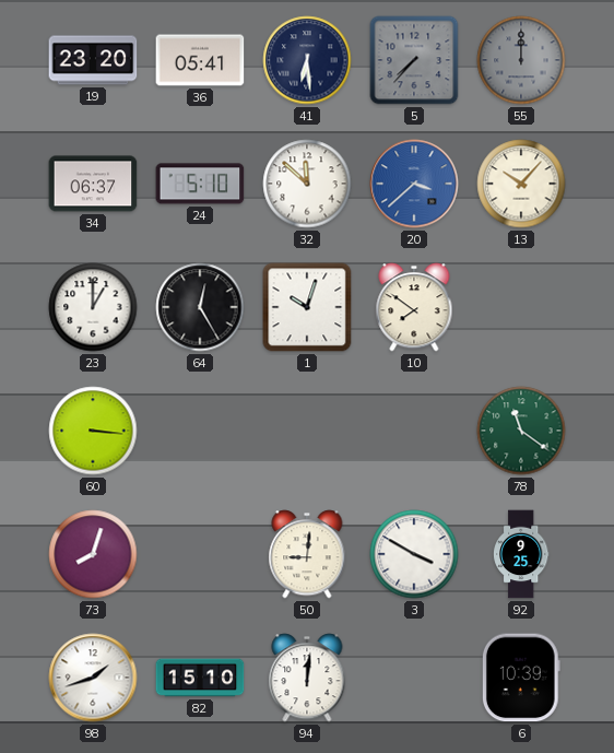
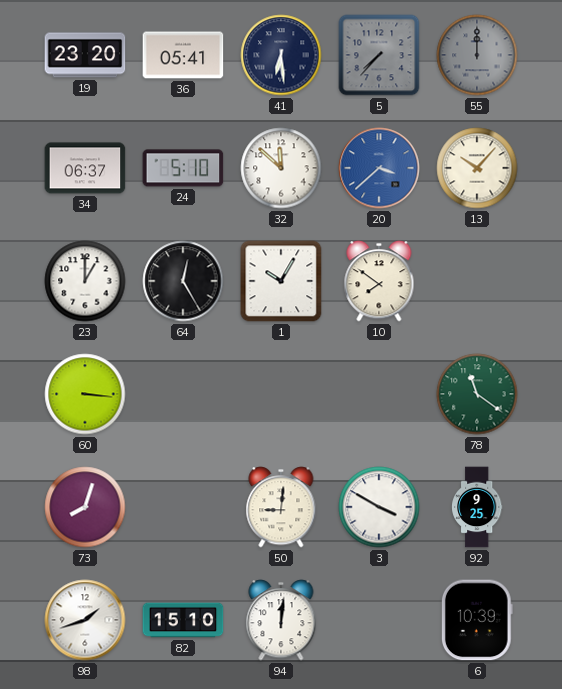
1: 10:03 -> 10:05
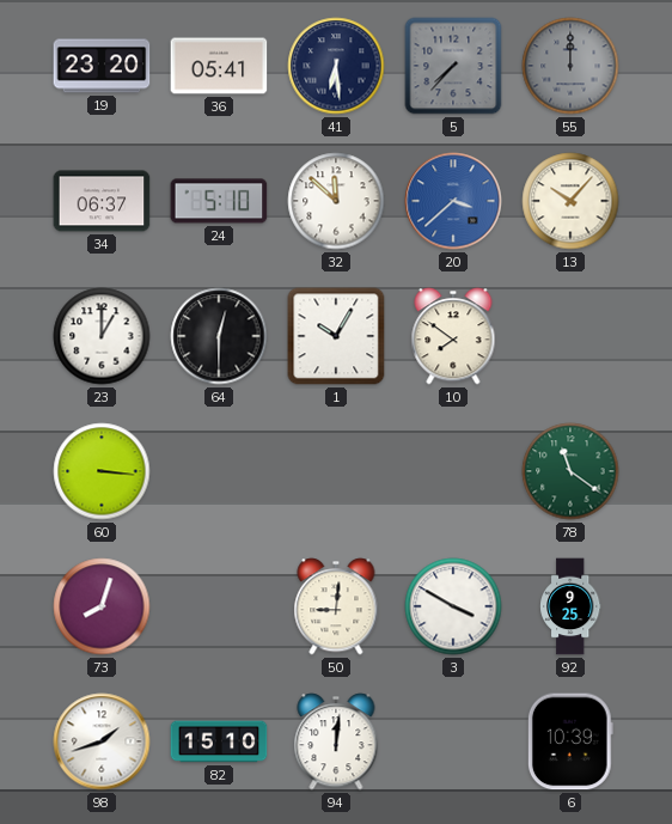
64: 12:25 -> 12:30
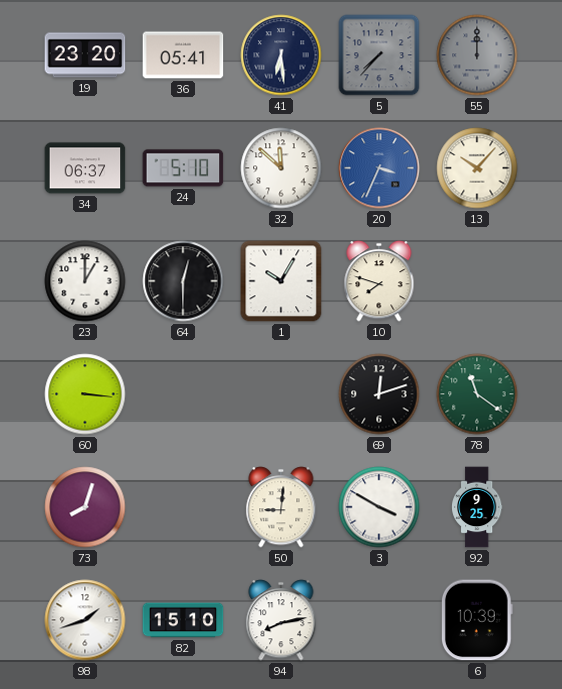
20: 3:38 -> 3:34
10: 7:51 -> 7:48
69: none -> 12:12
94: 12:01 -> 8:13
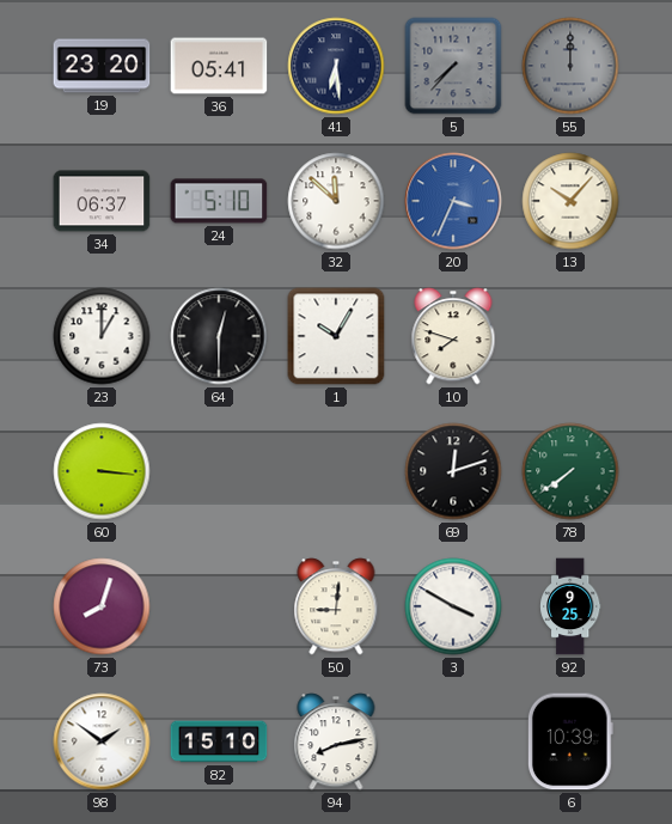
78: 11:21 -> 7:39
98: 1:42 -> 1:51
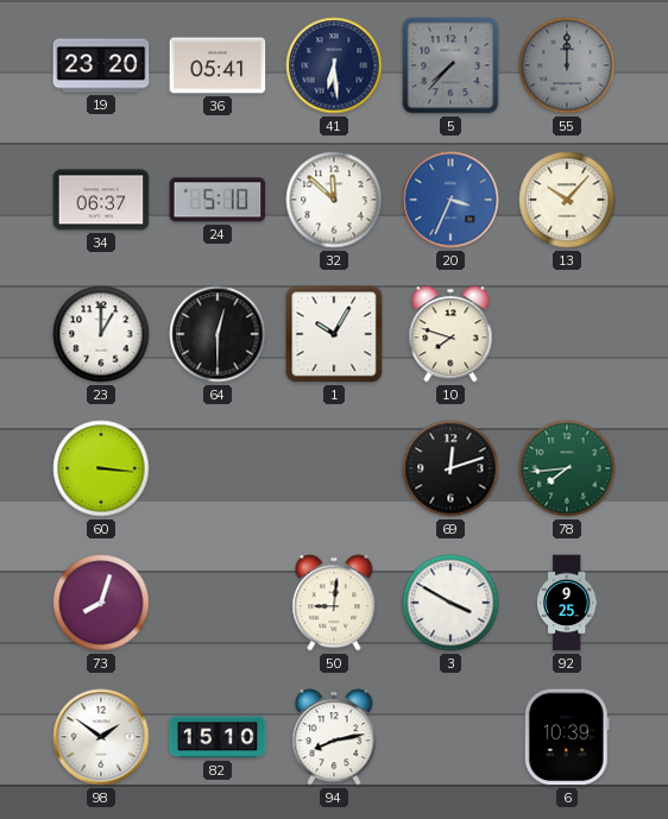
78: 7:39 -> 7:44
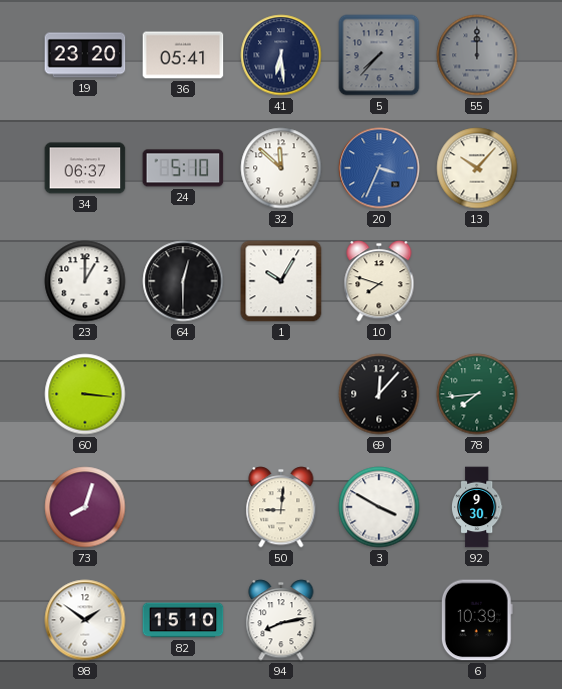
69: 12:12 -> 12:07
92: 9:25 -> 9:30
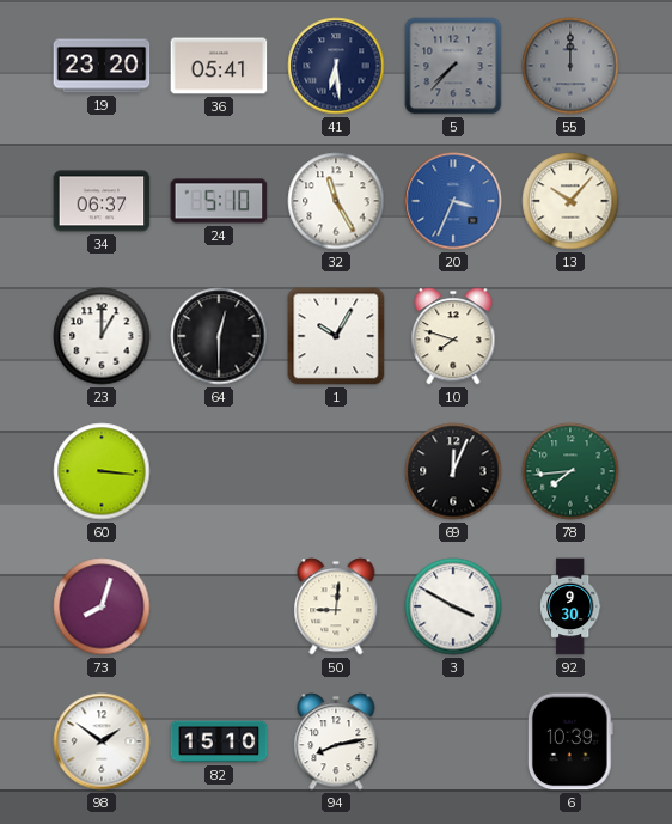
32: 11:52 -> 11:25
69: 12:07 -> 12:04
